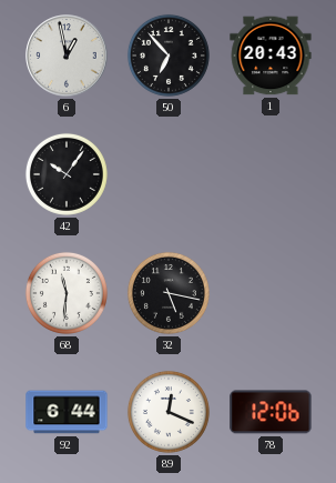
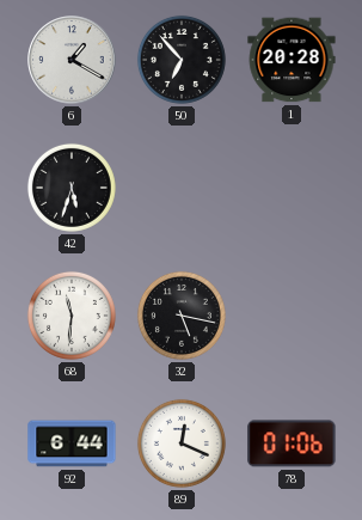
6: 12:58 -> 1:20
1: 20:43 -> 20:28
42: 10:06 -> 5:33
78: 12:06 -> 01:06
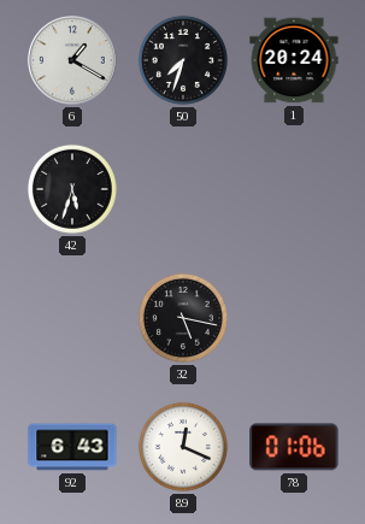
50: 6:53 -> 7:33
1: 20:28 -> 20:24
68: 11:31 -> none
92: 6:44 -> 6:43
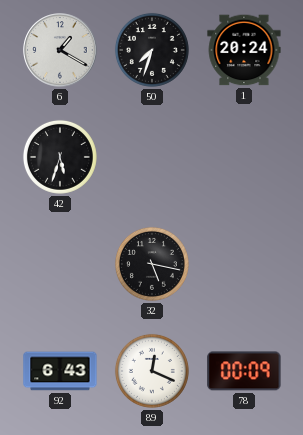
78: 01:06 -> 00:09
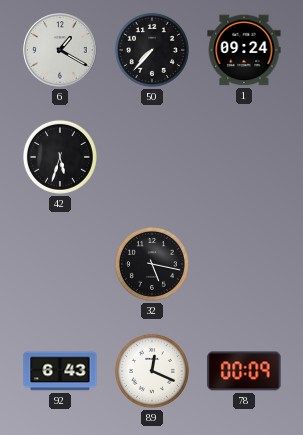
50: 7:33 -> 7:37
1: 20:24 -> 09:24
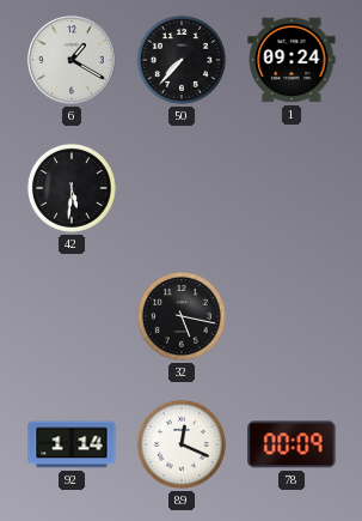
42: 5:33 -> 5:31
92: 6:43 -> 1:14
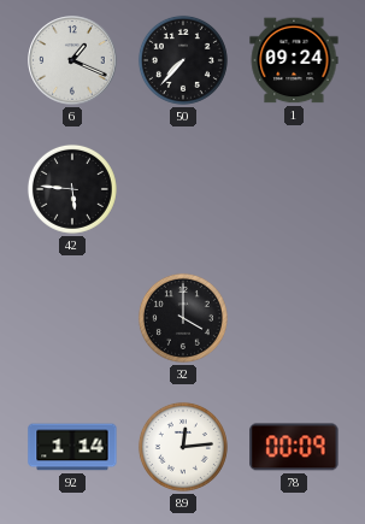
6: 1:20 -> 1:19
42: 5:31 -> 5:46
32: 5:17 -> 4:00
89: 12:19 -> 12:14
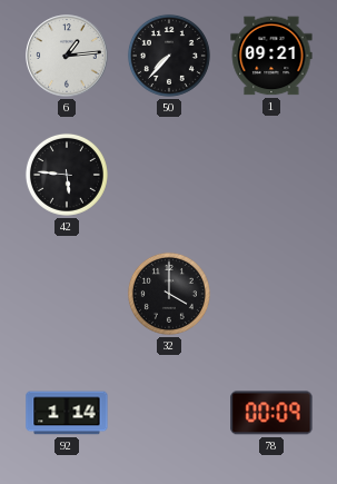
6: 1:19 -> 1:14
1: 09:24 -> 09:21
89: 12:14 -> none
